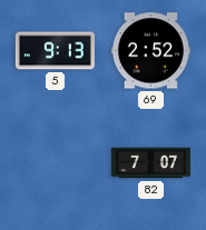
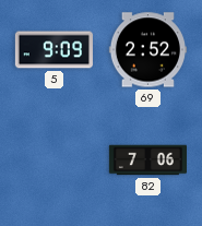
5: 9:13 -> 9:09
82: 7:07 -> 7:06
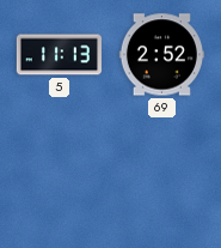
5: 9:09 -> 11:13
82: 7:06 -> none
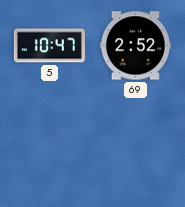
5: 11:13 -> 10:47
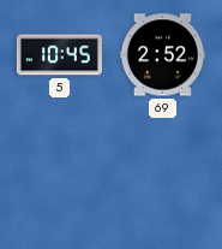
5: 10:47 -> 10:45
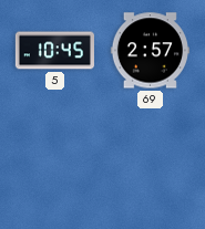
69: 2:52 -> 2:57
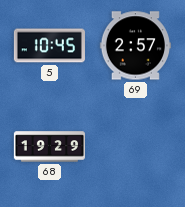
68: none -> 19:29
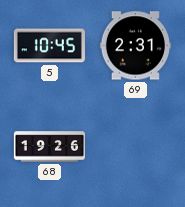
69: 2:57 -> 2:31
68: 19:29 -> 19:26
